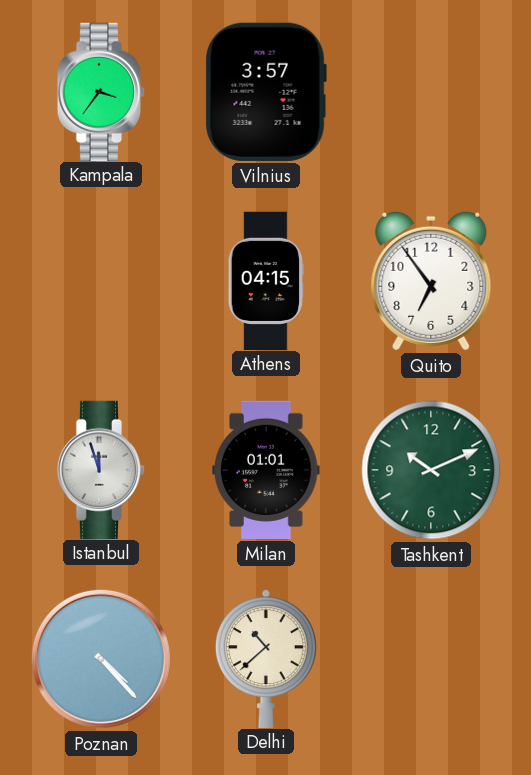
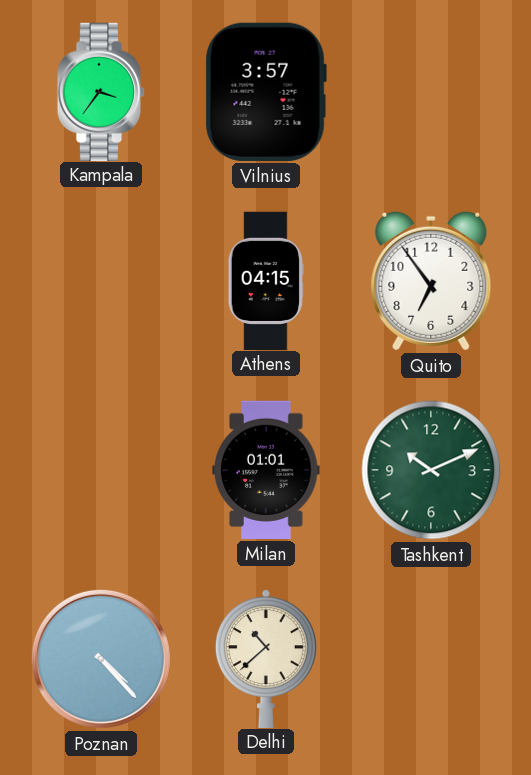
Istanbul: 11:57 -> none
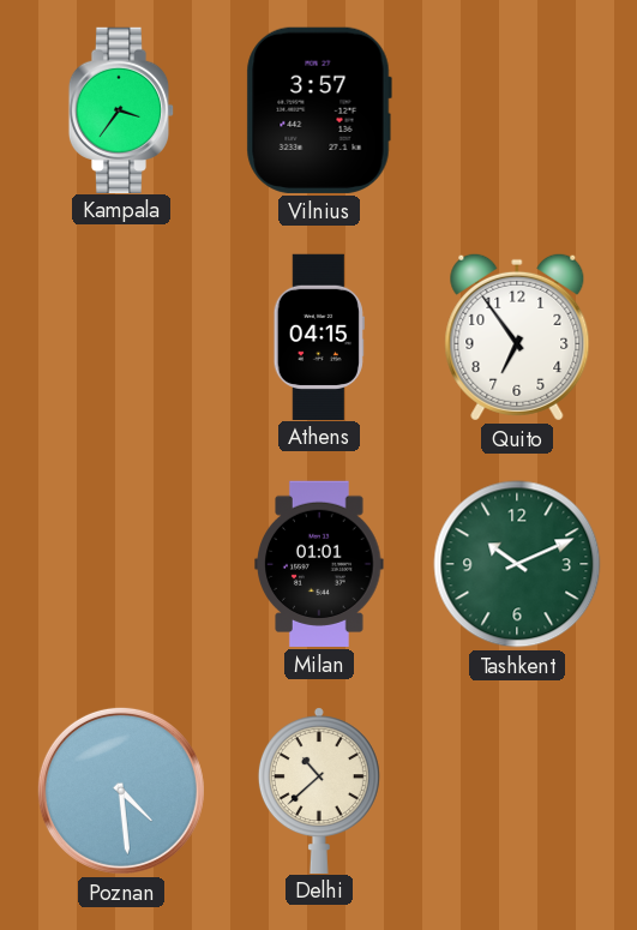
Poznan: 4:23 -> 4:29
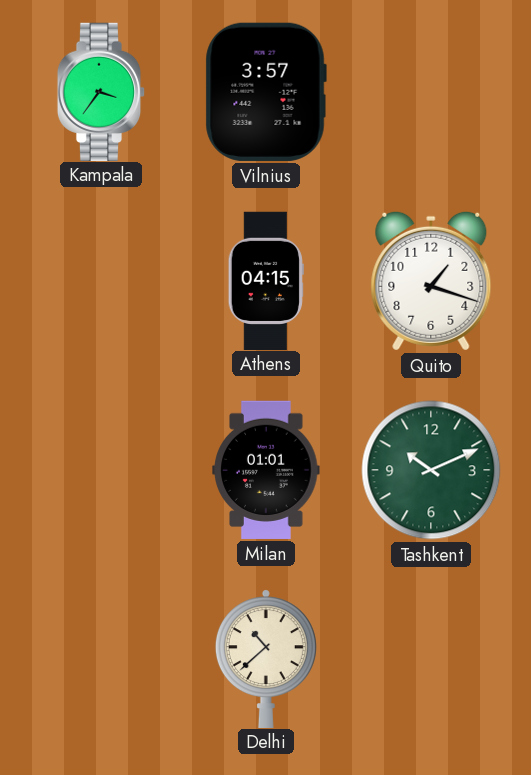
Quito: 6:54 -> 1:18
Poznan: 4:29 -> none
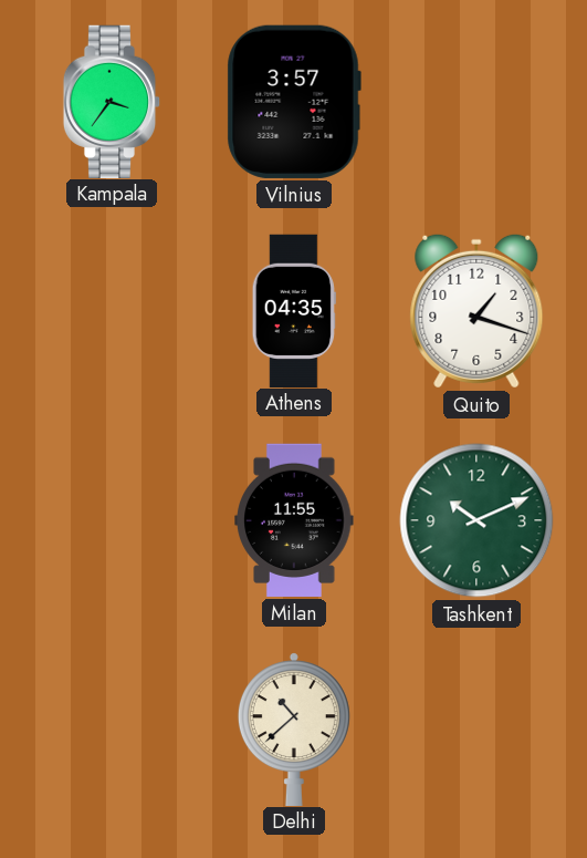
Athens: 04:15 -> 04:35
Milan: 01:01 -> 11:55
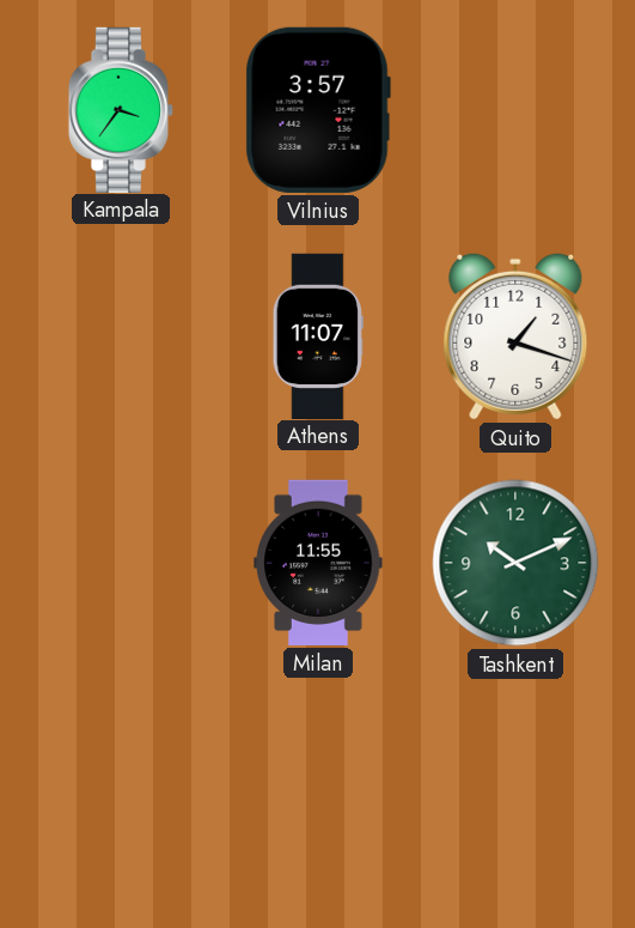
Athens: 04:35 -> 11:07
Delhi: 10:38 -> none
